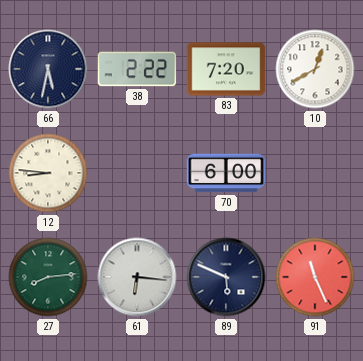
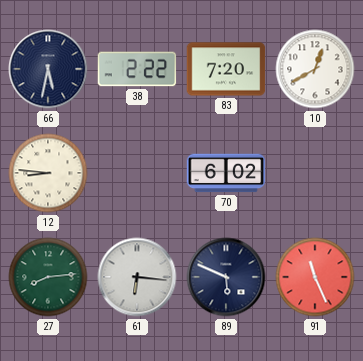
70: 6:00 -> 6:02
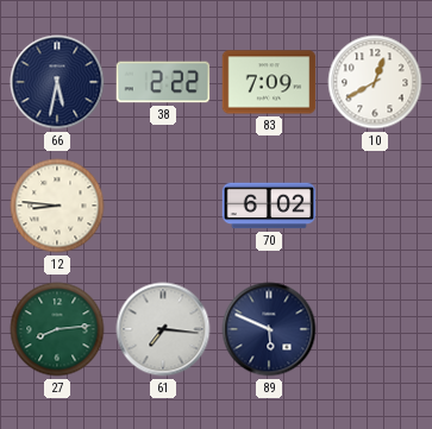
83: 7:20 -> 7:09
61: 6:16 -> 7:16
91: 11:26 -> none
